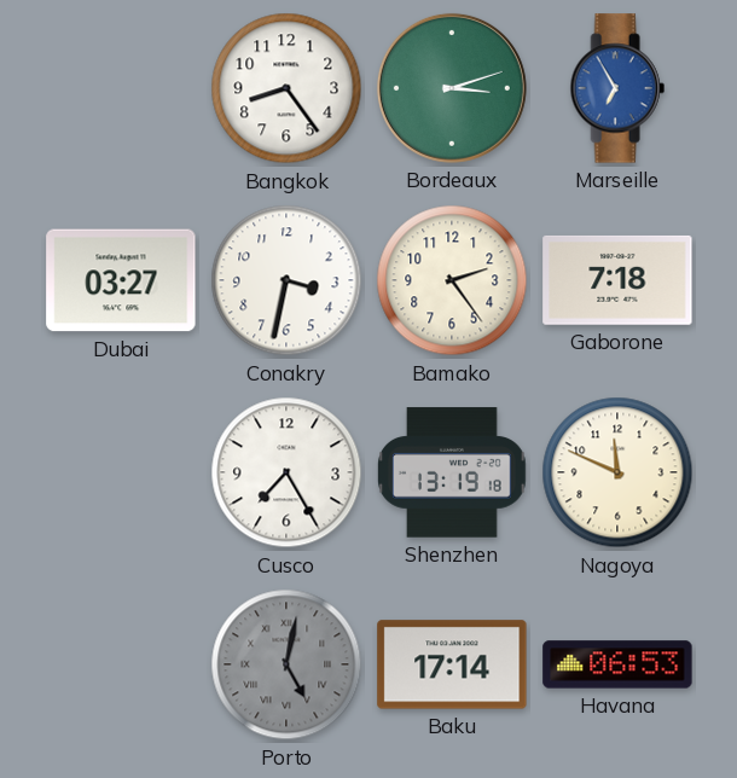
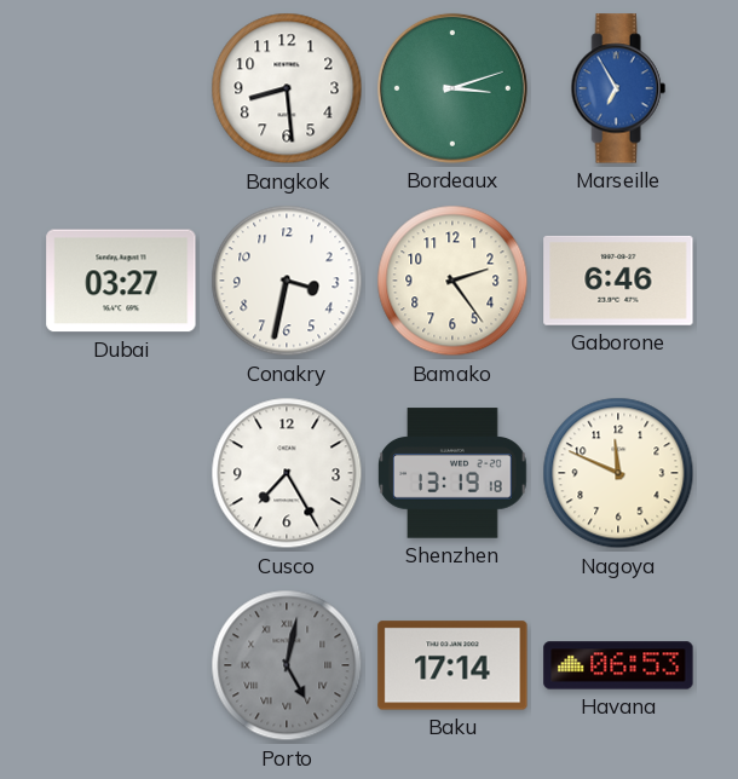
Bangkok: 8:24 -> 8:29
Gaborone: 7:18 -> 6:46
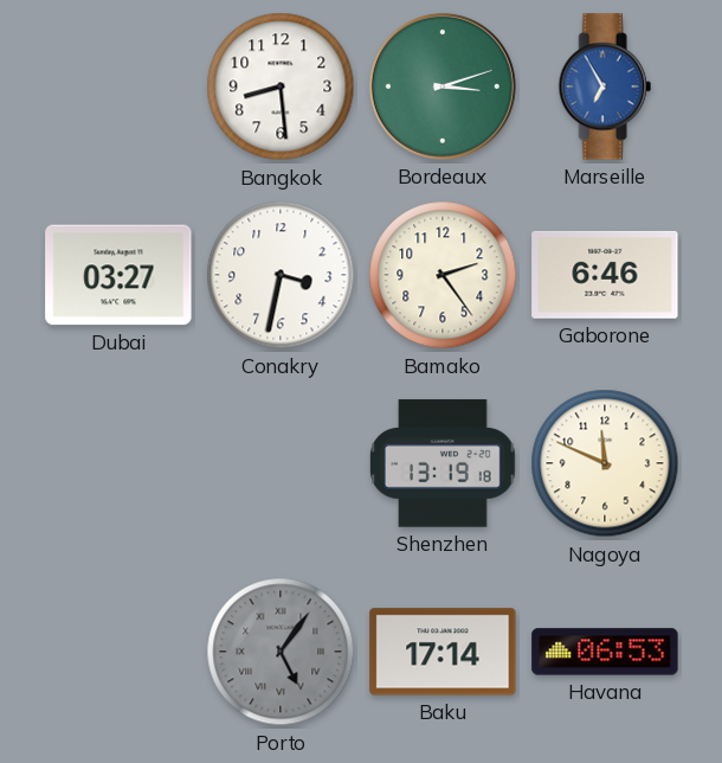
Cusco: 7:25 -> none
Porto: 5:02 -> 5:06
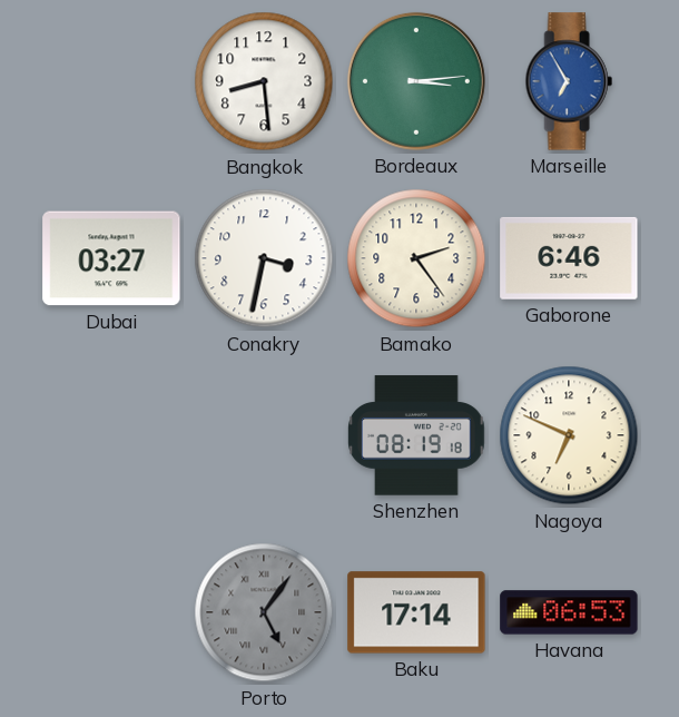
Bordeaux: 3:12 -> 3:14
Shenzhen: 13:19 -> 08:19
Nagoya: 11:49 -> 6:49
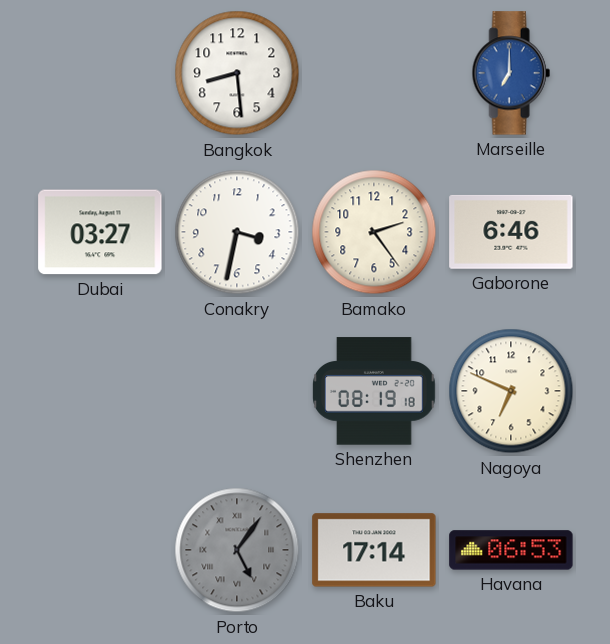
Bordeaux: 3:14 -> none
Marseille: 6:55 -> 7:00
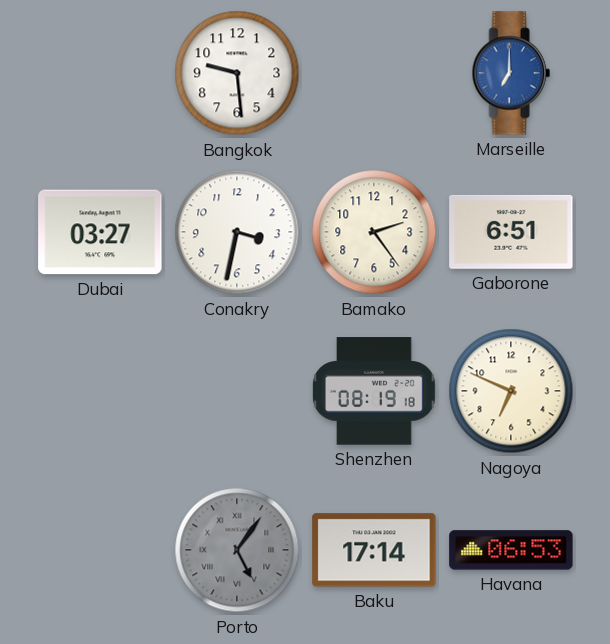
Bangkok: 8:29 -> 9:29
Gaborone: 6:46 -> 6:51
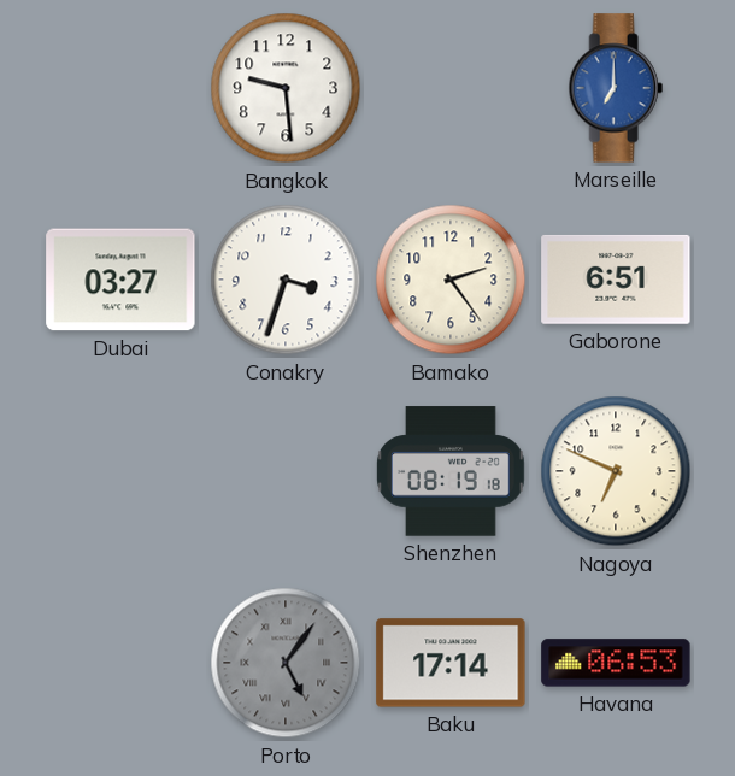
Conakry: 3:32 -> 3:33
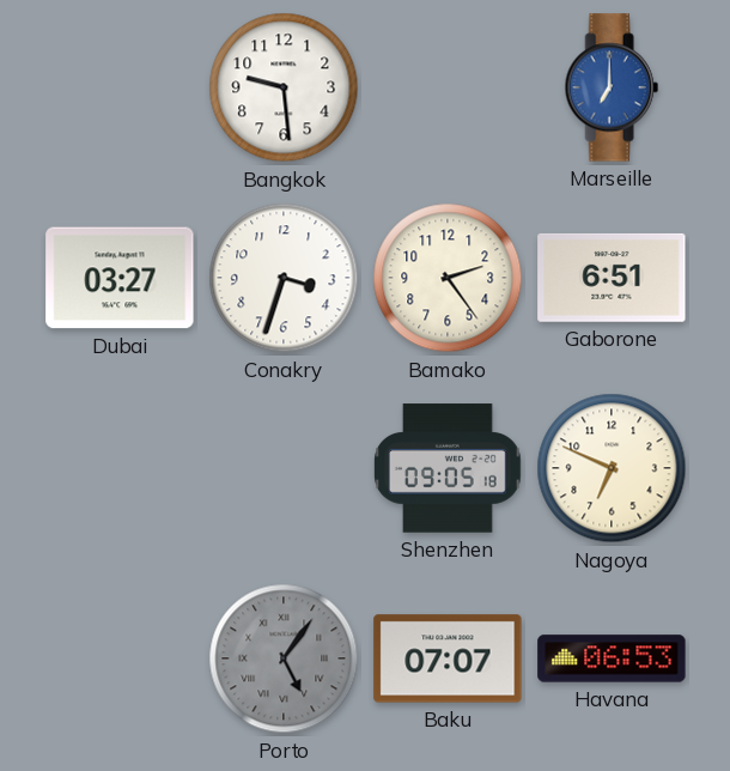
Shenzhen: 08:19 -> 09:05
Baku: 17:14 -> 07:07
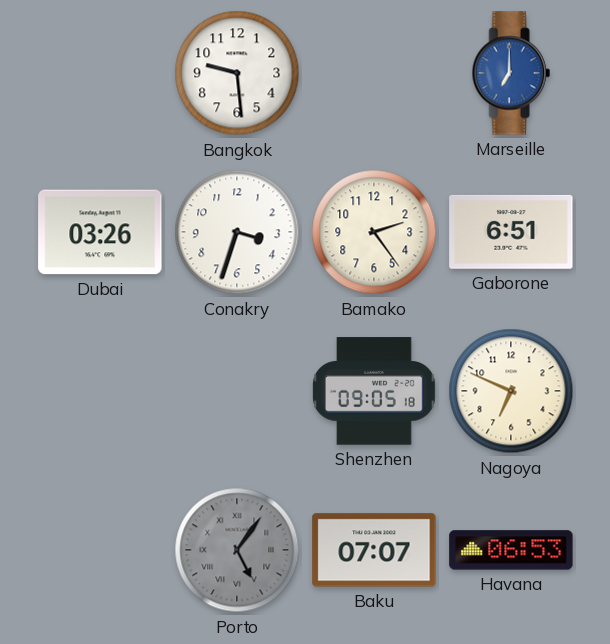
Dubai: 03:27 -> 03:26
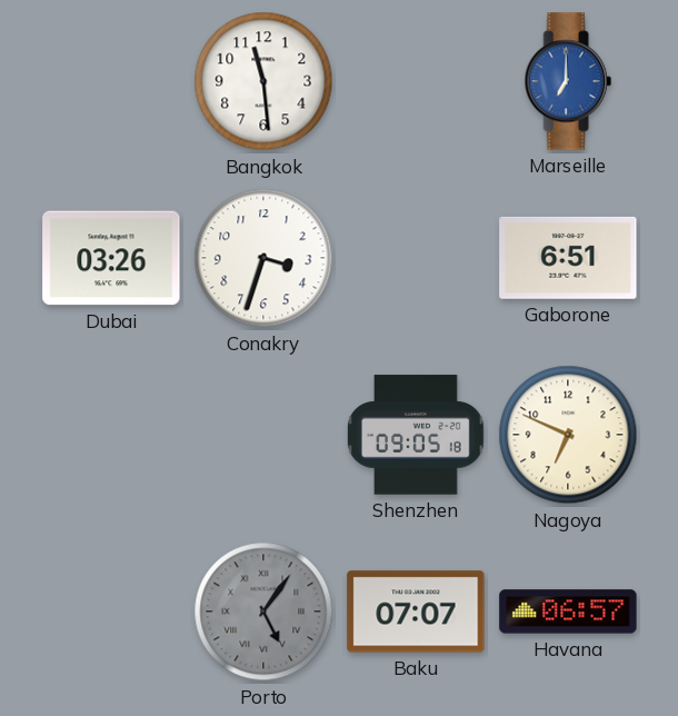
Bangkok: 9:29 -> 11:29
Bamako: 2:24 -> none
Havana: 06:53 -> 06:57
